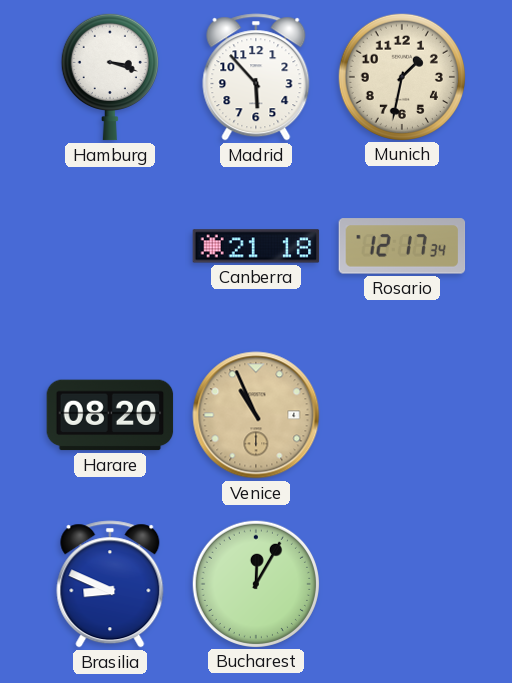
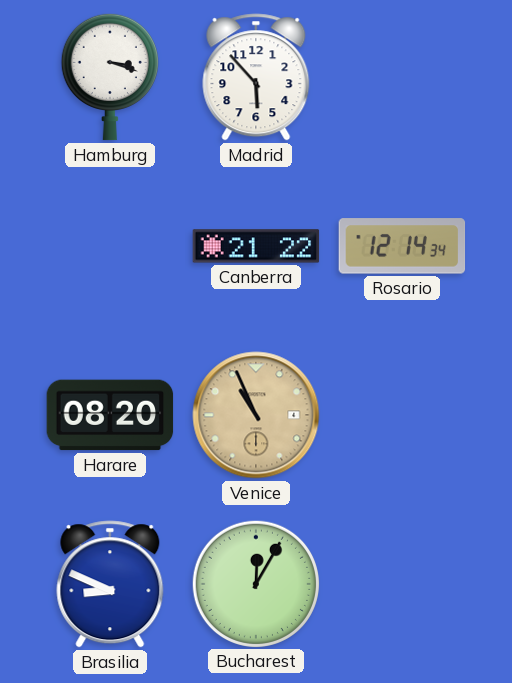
Munich: 1:32 -> none
Canberra: 21:18 -> 21:22
Rosario: 12:17 -> 12:14
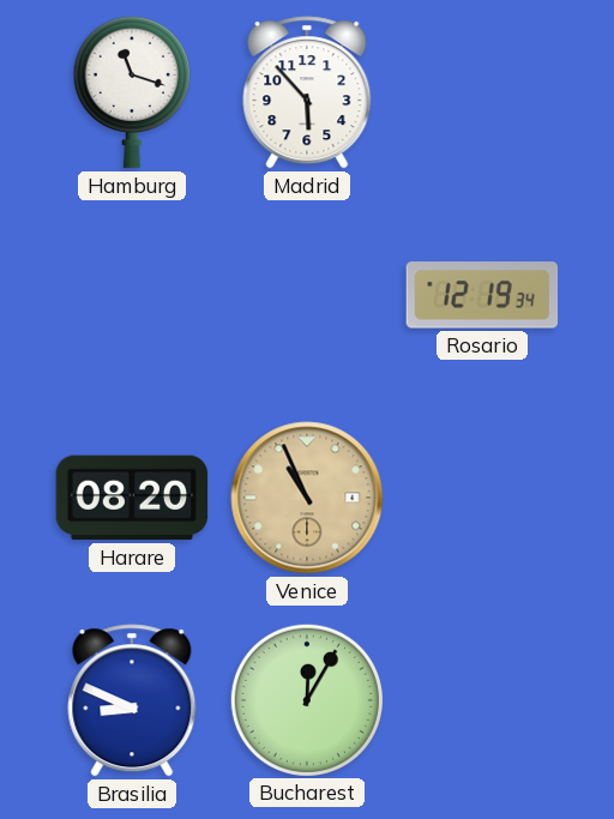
Hamburg: 3:18 -> 11:18
Canberra: 21:22 -> none
Rosario: 12:14 -> 12:19
